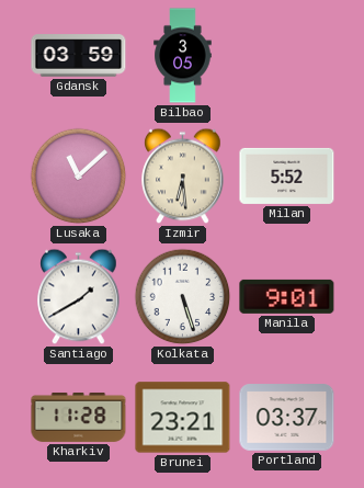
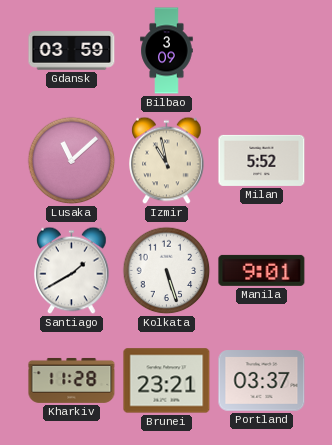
Bilbao: 3:05 -> 3:09
Izmir: 6:29 -> 10:58
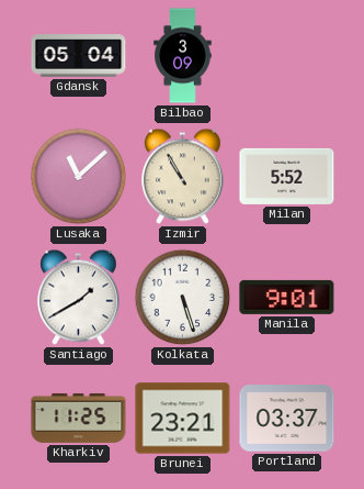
Gdansk: 03:59 -> 05:04
Izmir: 10:58 -> 10:55
Kharkiv: 11:28 -> 11:25
